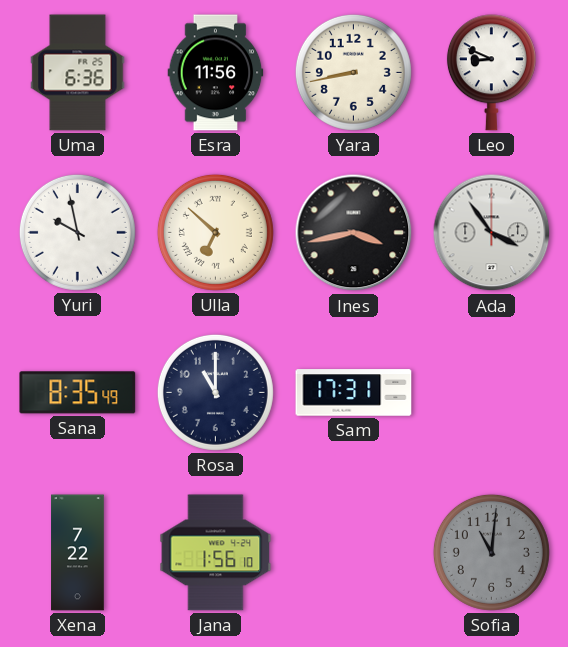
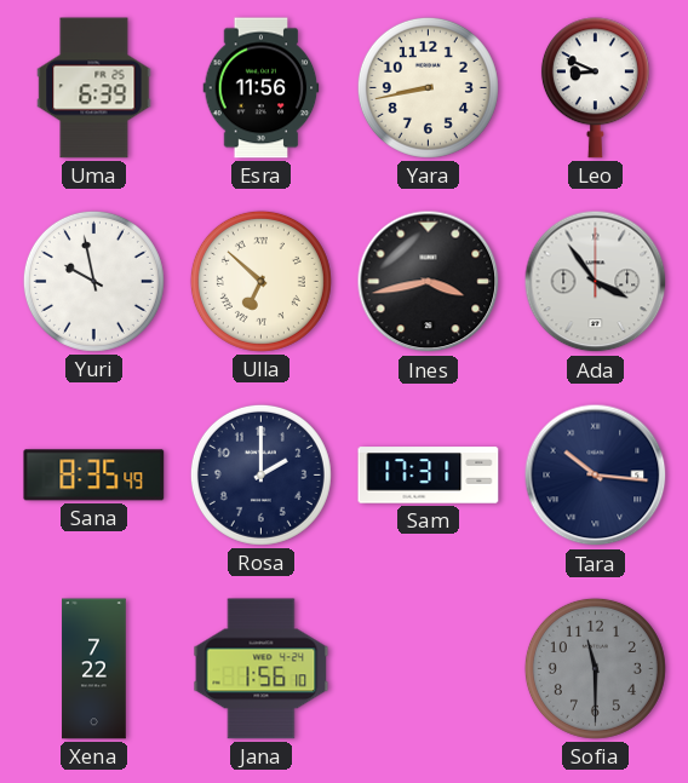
Uma: 6:36 -> 6:39
Rosa: 11:00 -> 2:00
Tara: none -> 10:16
Sofia: 11:01 -> 11:30
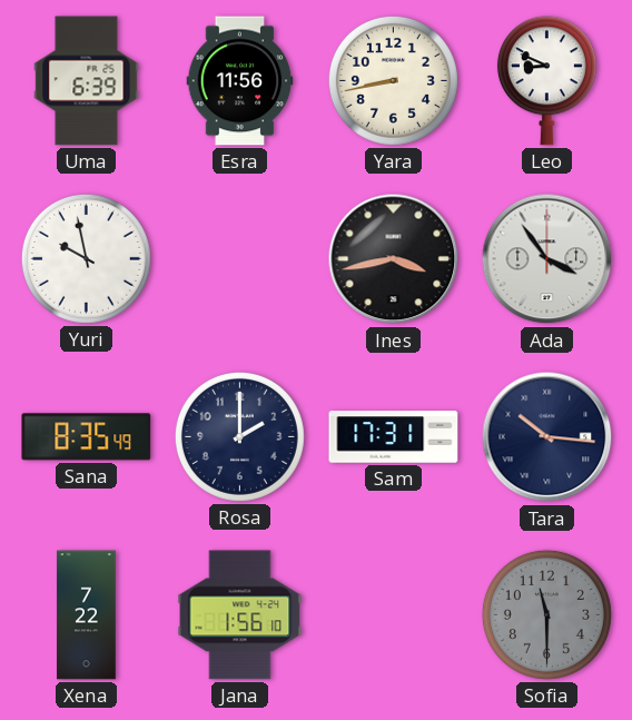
Ulla: 6:52 -> none
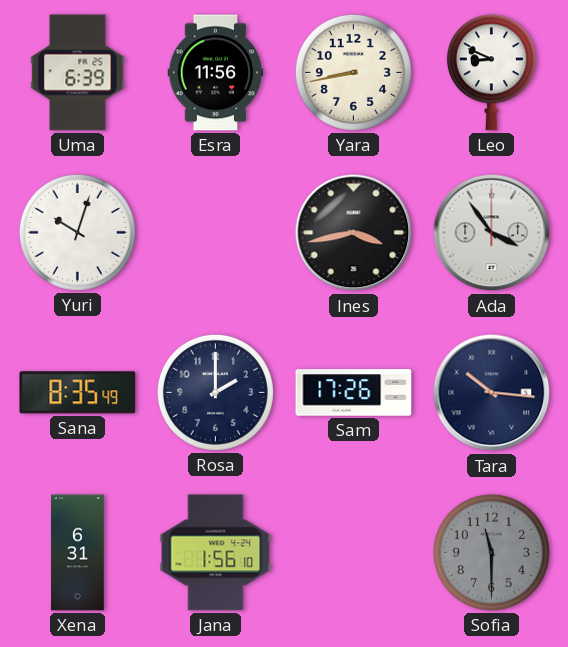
Yuri: 9:58 -> 10:03
Sam: 17:31 -> 17:26
Xena: 7:22 -> 6:31
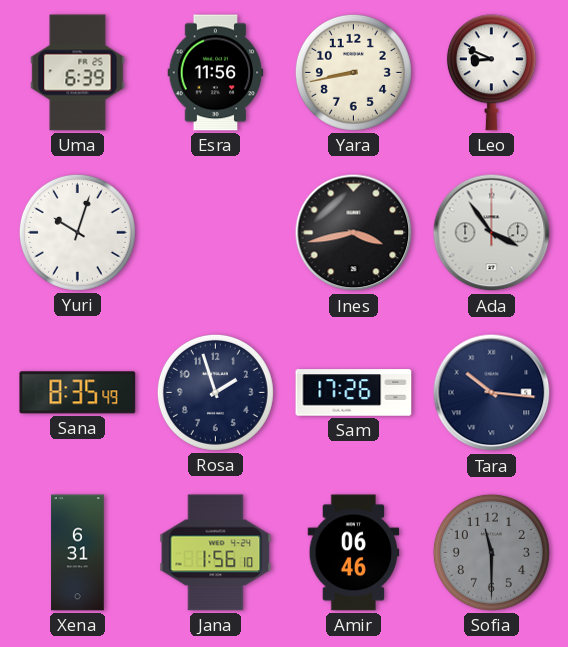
Rosa: 2:00 -> 1:57
Amir: none -> 06:46
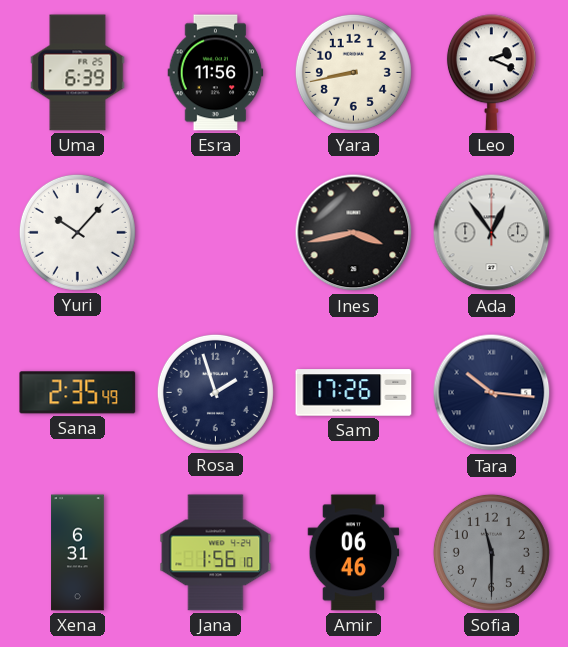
Leo: 8:49 -> 2:19
Yuri: 10:03 -> 10:07
Ada: 3:54 -> 12:54
Sana: 8:35 -> 2:35
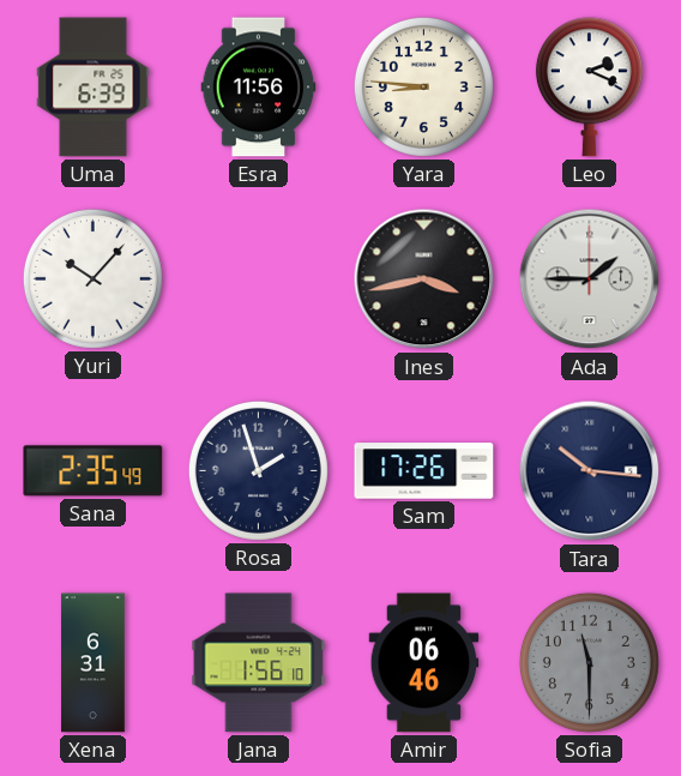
Yara: 8:43 -> 8:46
Ada: 12:54 -> 1:45
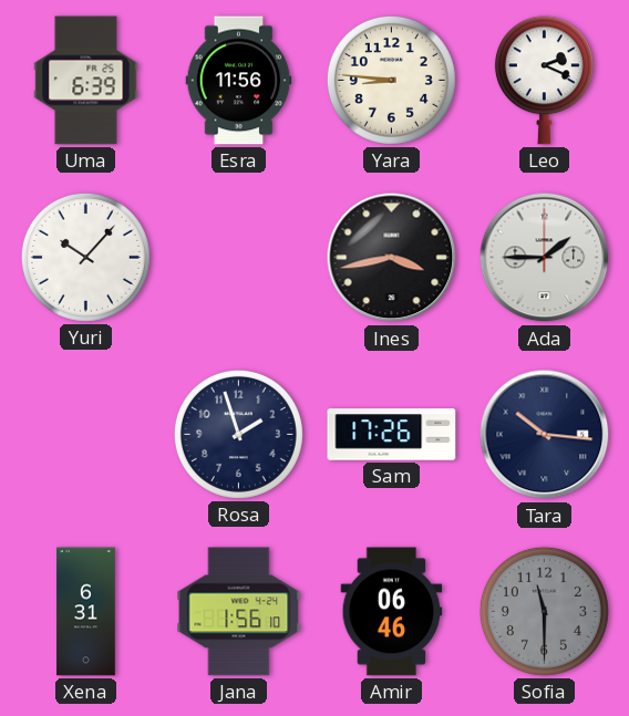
Sana: 2:35 -> none
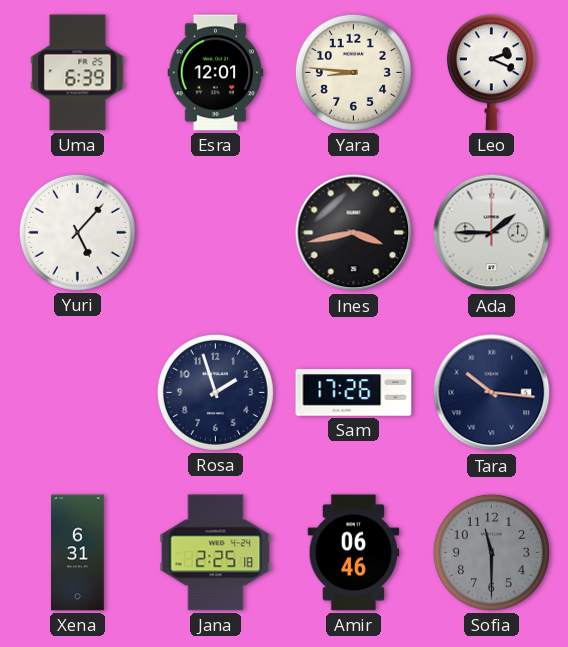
Esra: 11:56 -> 12:01
Yuri: 10:07 -> 5:07
Jana: 1:56 -> 2:25
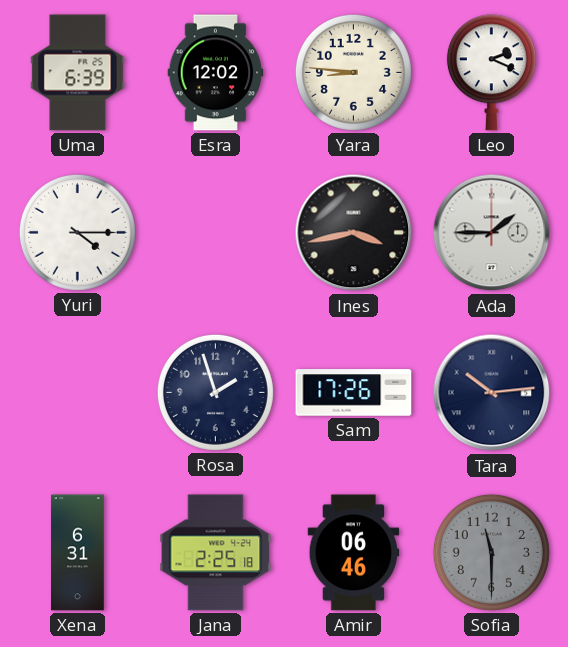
Esra: 12:01 -> 12:02
Yuri: 5:07 -> 4:15
Tara: 10:16 -> 10:14
